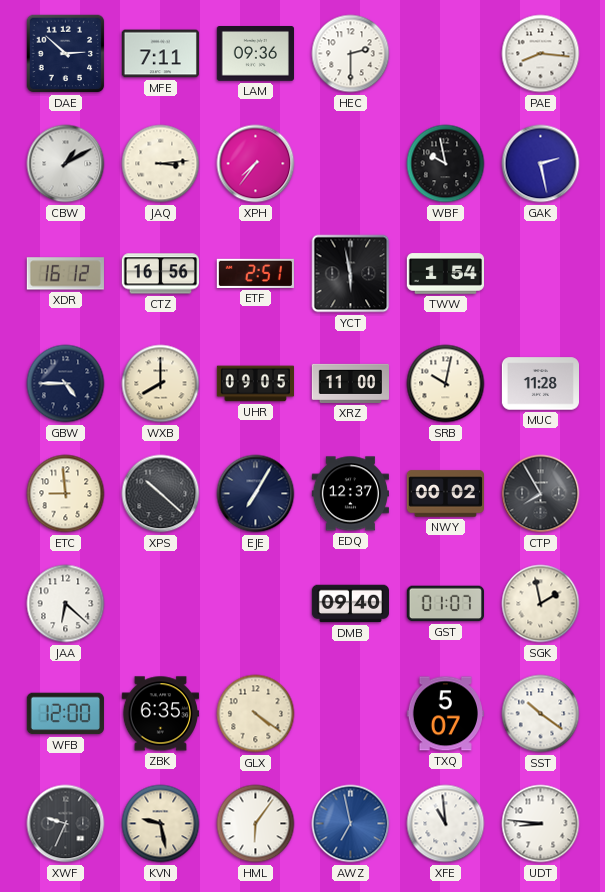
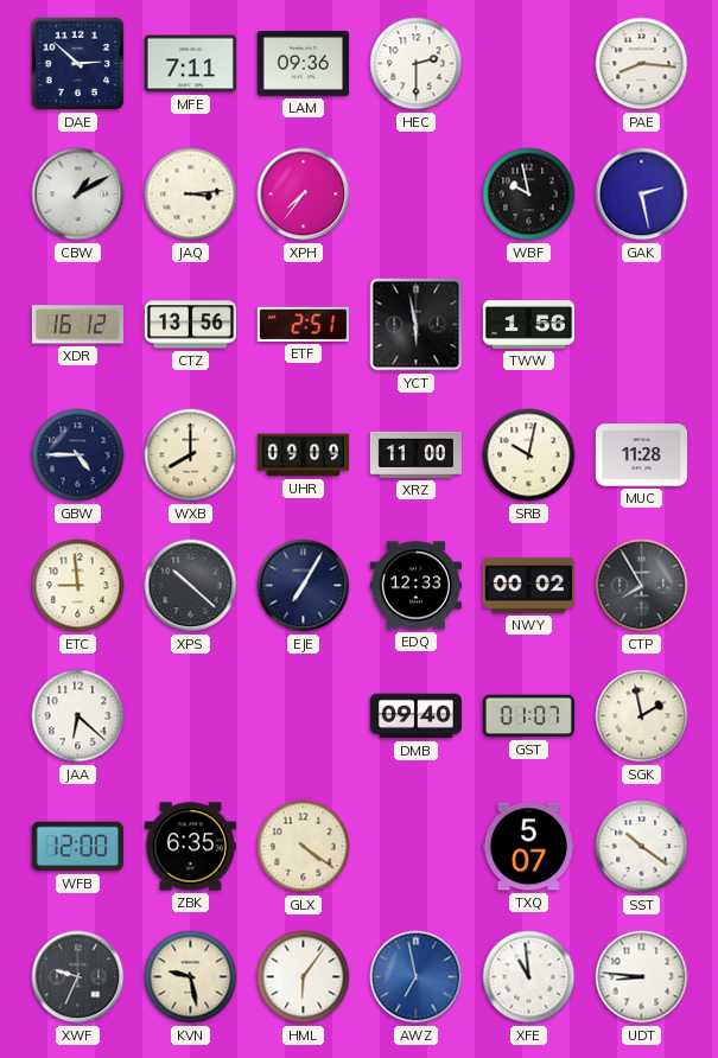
CTZ: 16:56 -> 13:56
TWW: 1:54 -> 1:56
UHR: 09:05 -> 09:09
EDQ: 12:37 -> 12:33
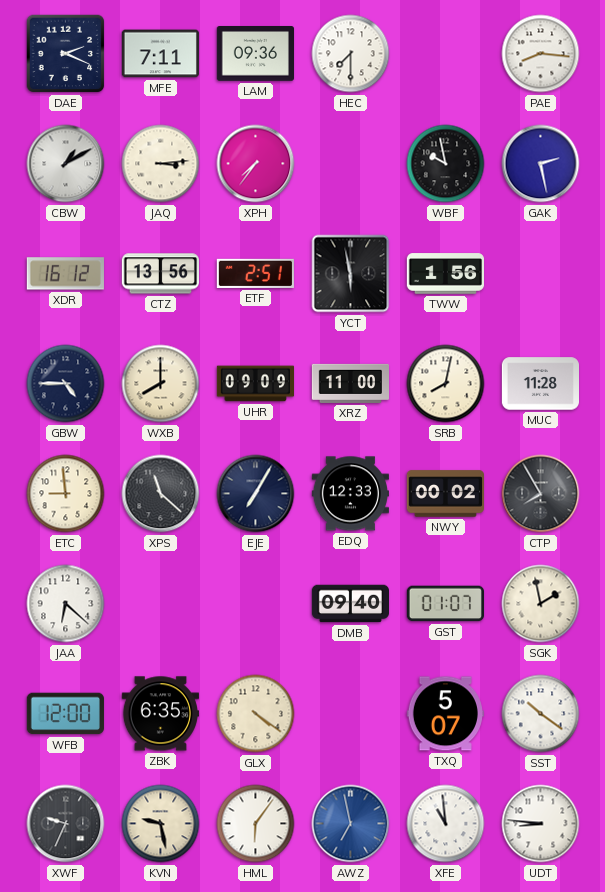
DAE: 2:52 -> 2:19
HEC: 2:30 -> 7:30
SRB: 10:02 -> 8:02
XPS: 10:22 -> 11:22
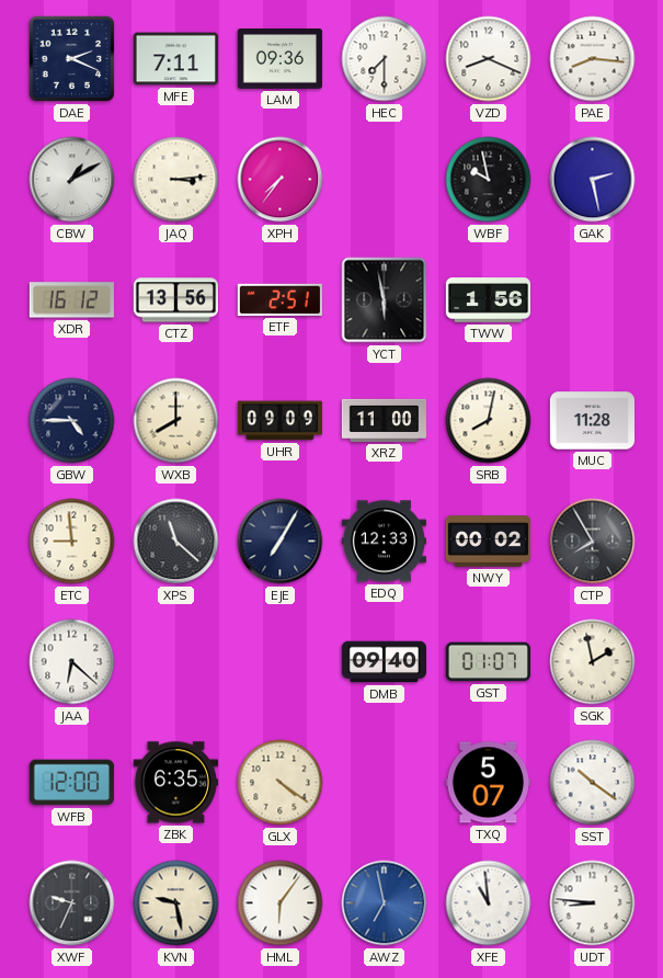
VZD: none -> 8:19
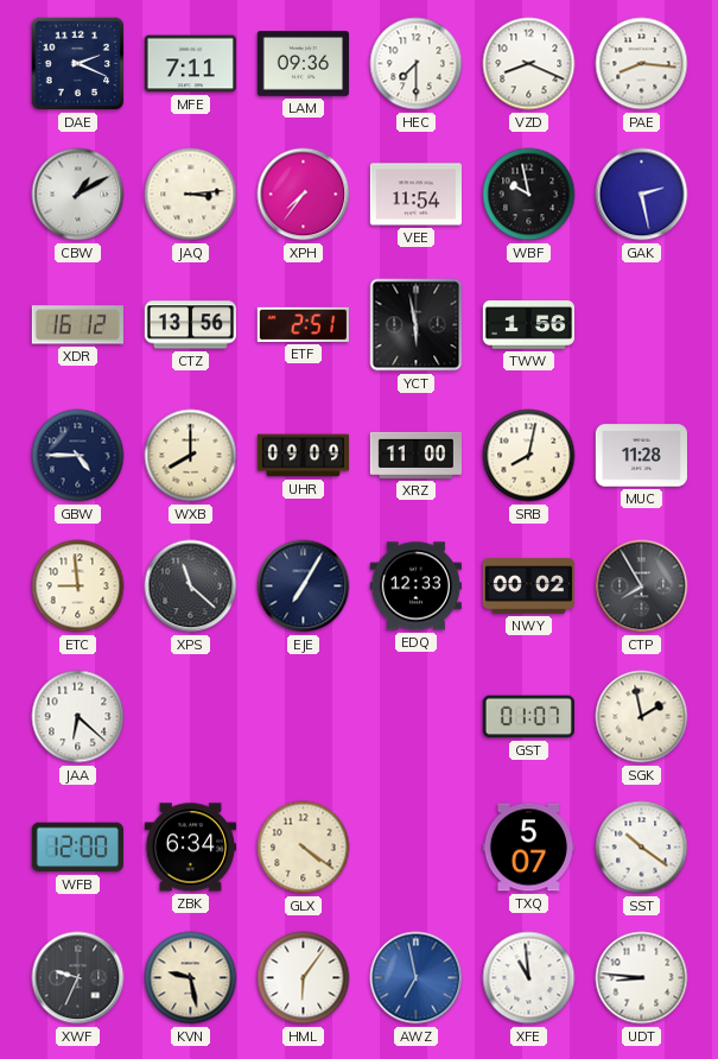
VEE: none -> 11:54
DMB: 09:40 -> none
ZBK: 6:35 -> 6:34
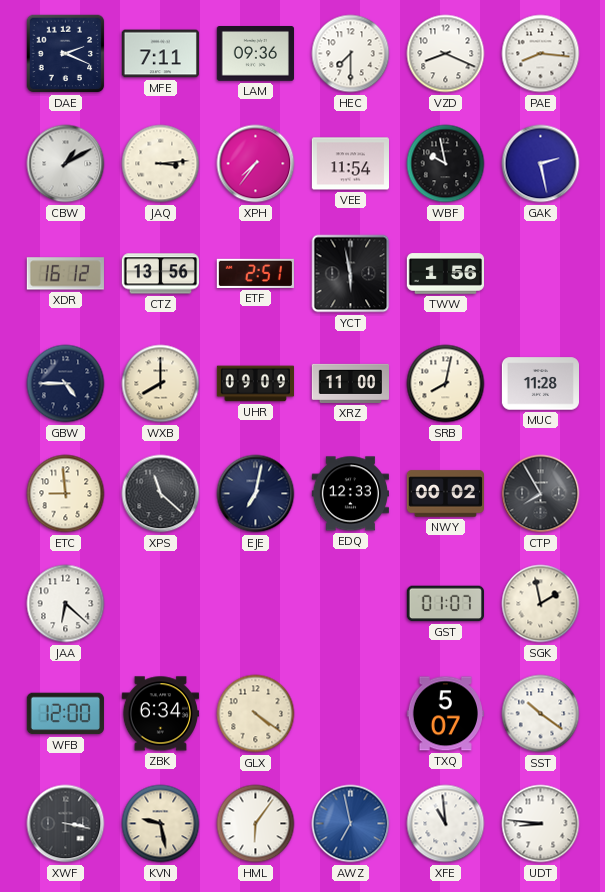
EJE: 7:05 -> 7:02
XWF: 9:34 -> 3:17
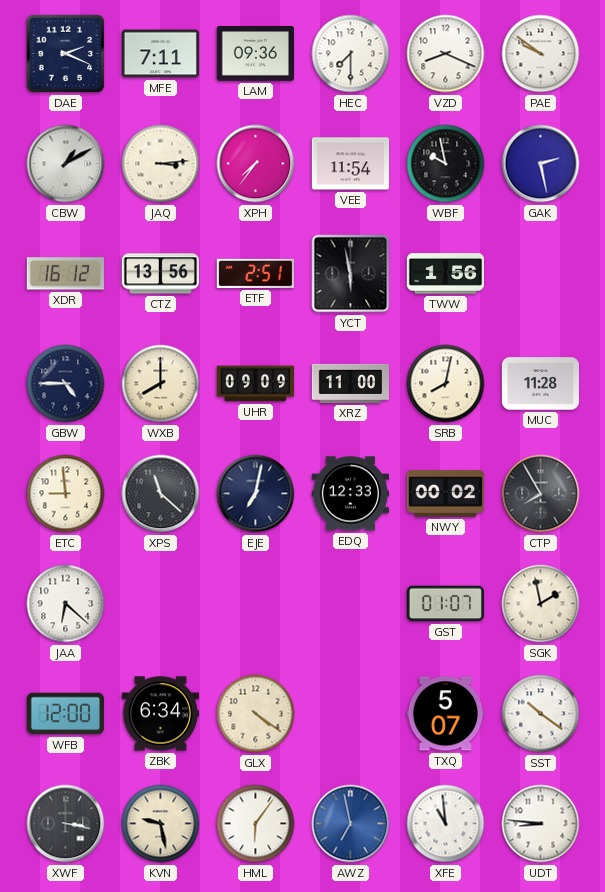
PAE: 8:16 -> 9:51
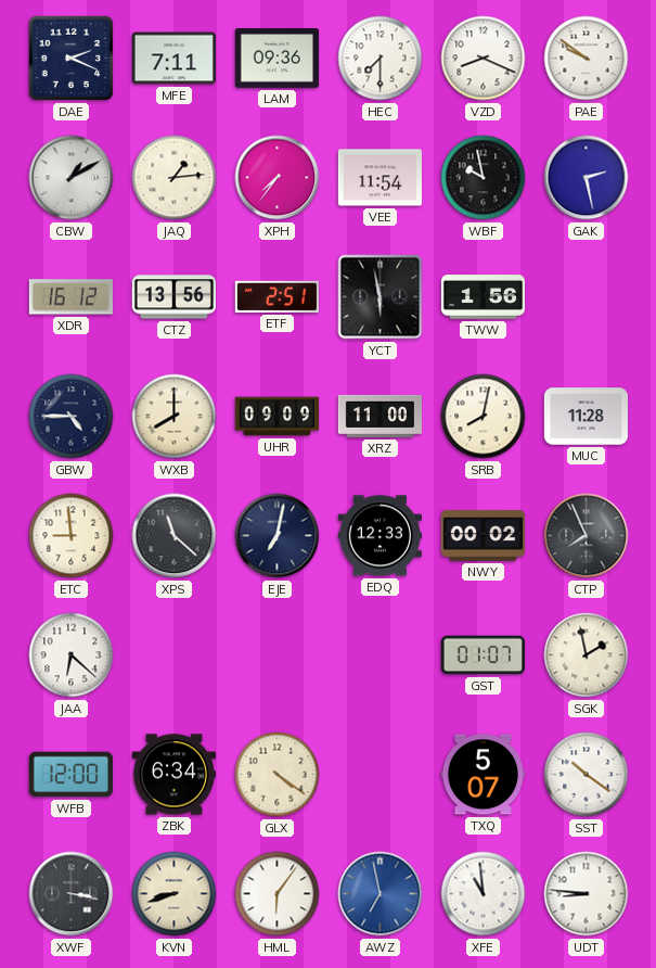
JAQ: 3:14 -> 1:14
CTP: 7:55 -> 7:56
KVN: 9:28 -> 8:42
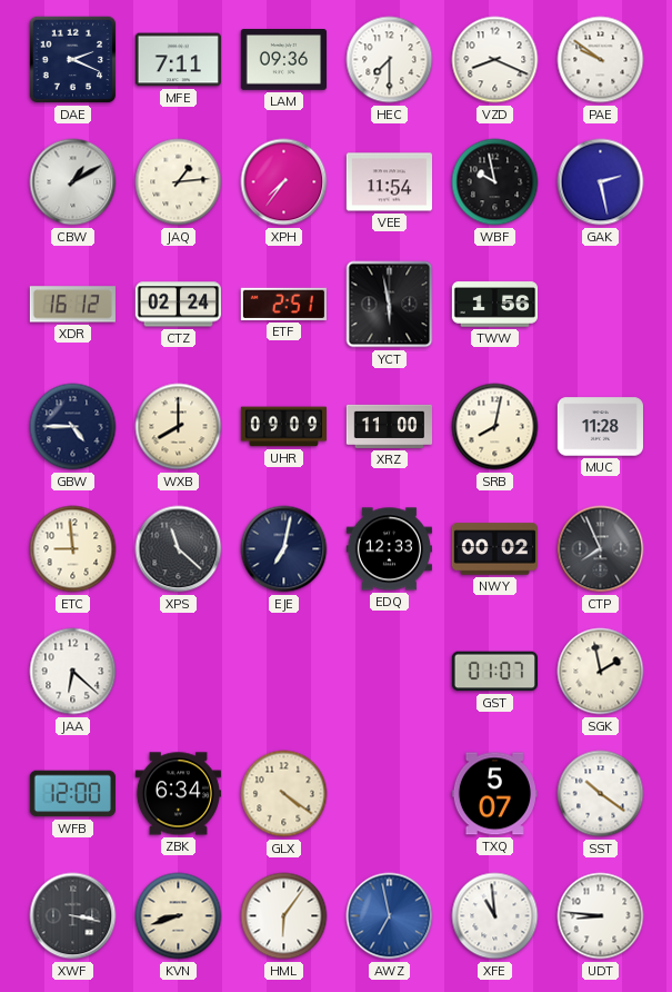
CTZ: 13:56 -> 02:24
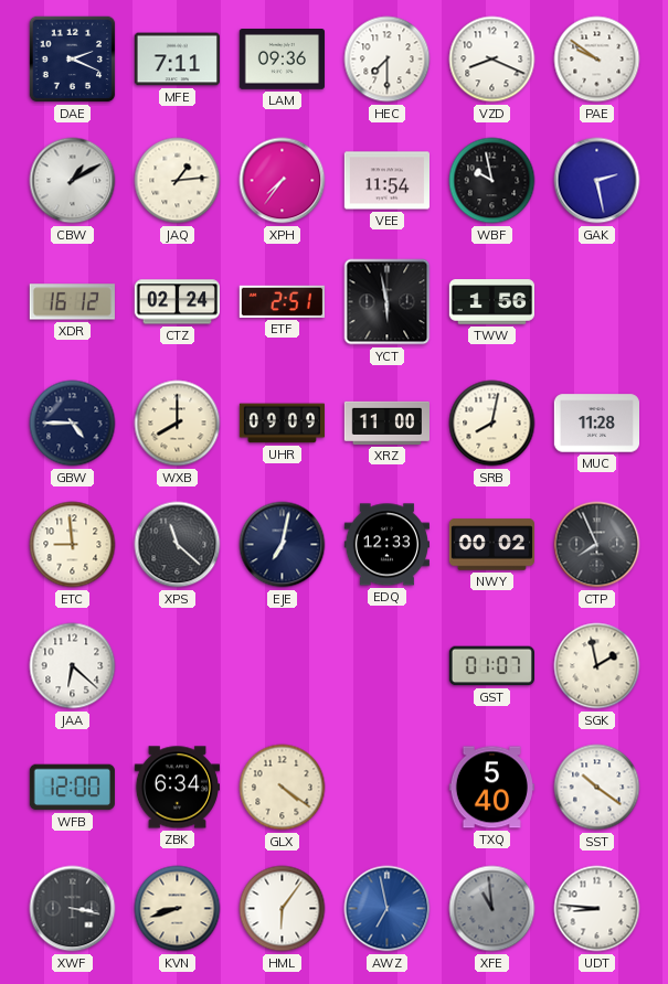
TXQ: 5:07 -> 5:40
XFE dial: white -> grey
